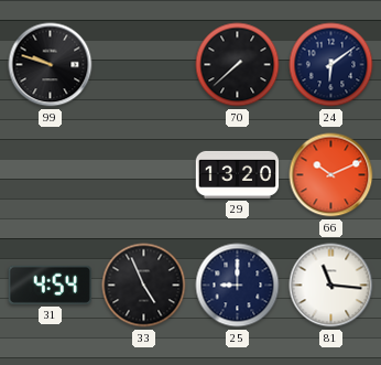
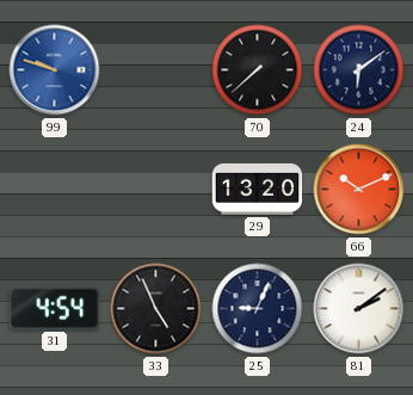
99 dial: black -> blue
25: 9:00 -> 9:04
81: 11:16 -> 2:09
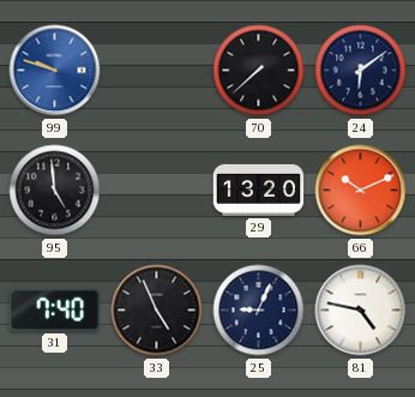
95: none -> 4:59
31: 4:54 -> 7:40
81: 2:09 -> 4:47
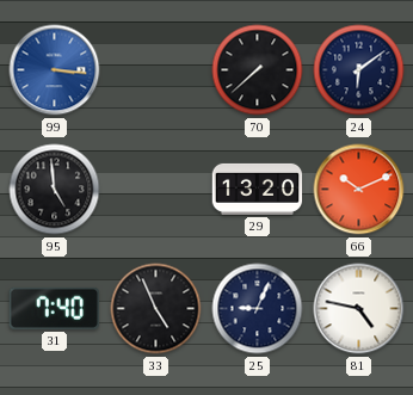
99: 9:48 -> 3:16
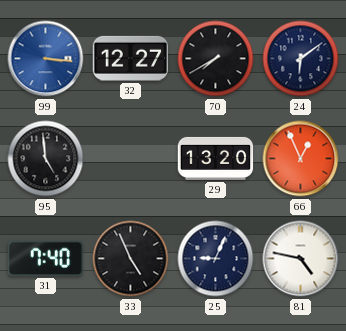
32: none -> 12:27
70: 7:38 -> 7:40
66: 10:11 -> 12:56
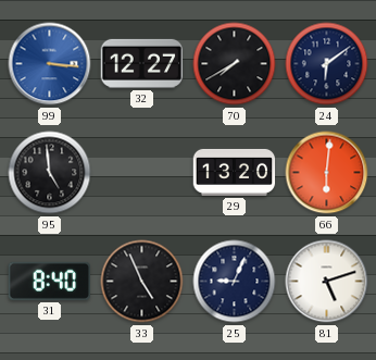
66: 12:56 -> 6:01
31: 7:40 -> 8:40
81: 4:47 -> 5:12
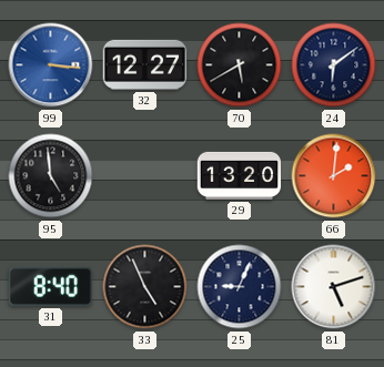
70: 7:40 -> 5:40
66: 6:01 -> 2:01
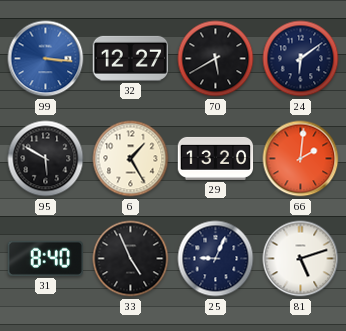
95: 4:59 -> 5:50
6: none -> 1:25
